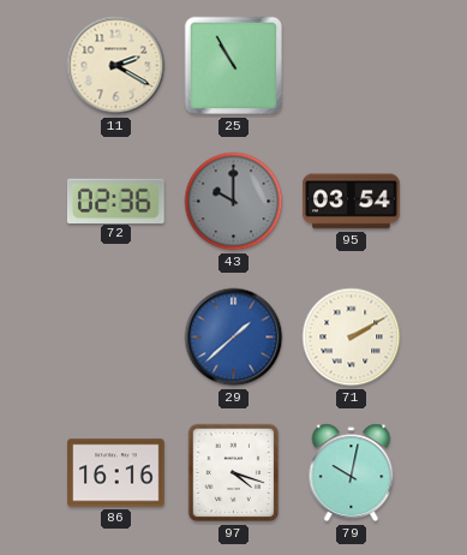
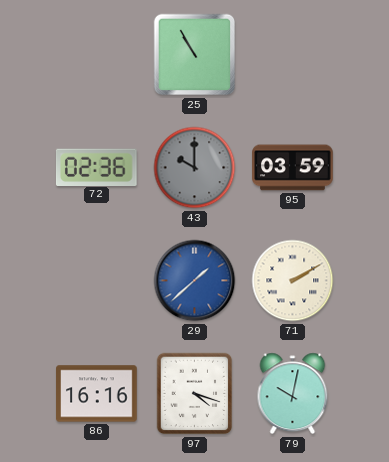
11: 2:20 -> none
95: 03:54 -> 03:59
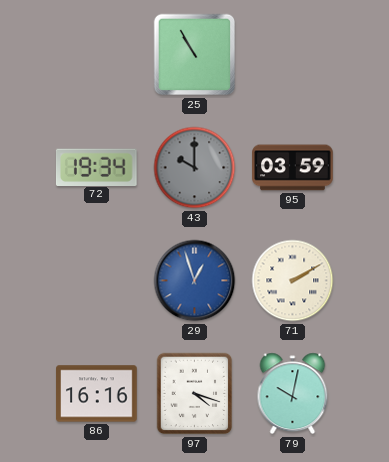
72: 02:36 -> 19:34
29: 1:38 -> 12:57
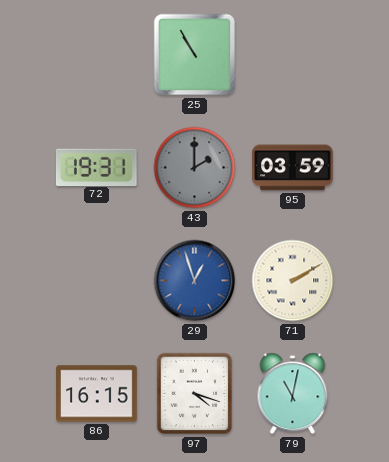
72: 19:34 -> 19:31
43: 10:00 -> 2:00
86: 16:16 -> 16:15
79: 10:02 -> 11:02
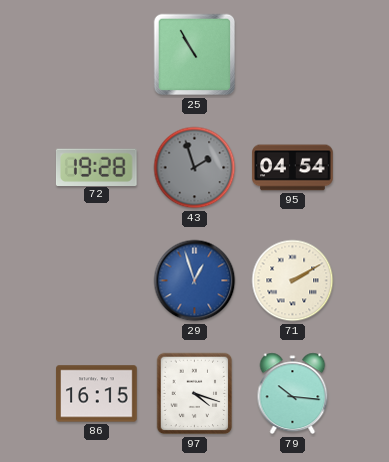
72: 19:31 -> 19:28
43: 2:00 -> 1:57
95: 03:59 -> 04:54
79: 11:02 -> 10:16
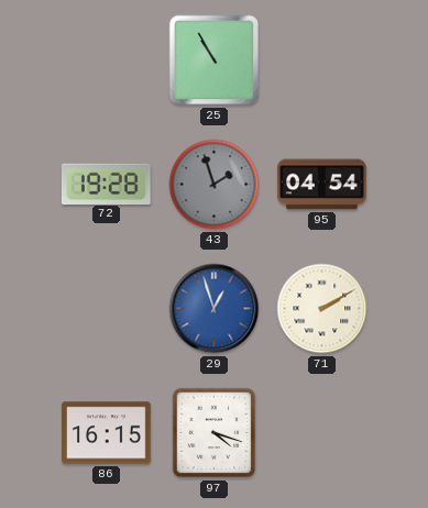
79: 10:16 -> none
